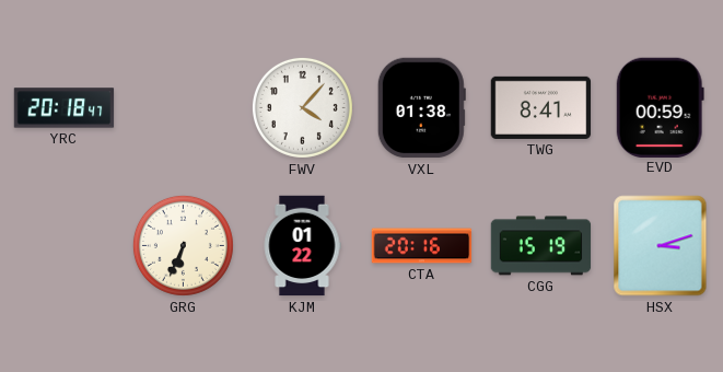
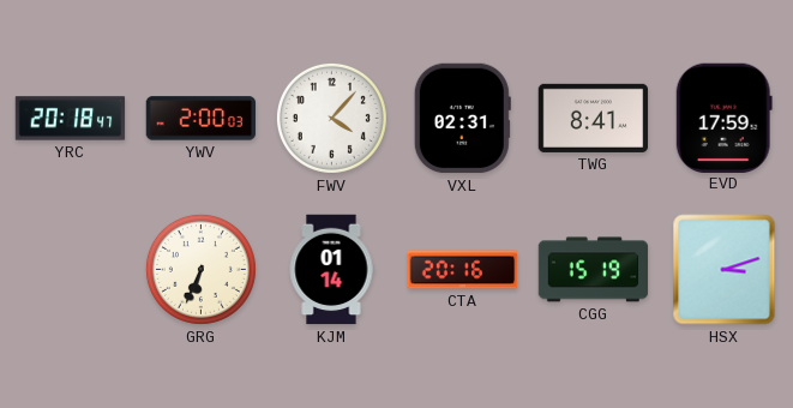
YWV: none -> 2:00
VXL: 01:38 -> 02:31
EVD: 00:59 -> 17:59
KJM: 01:22 -> 01:14
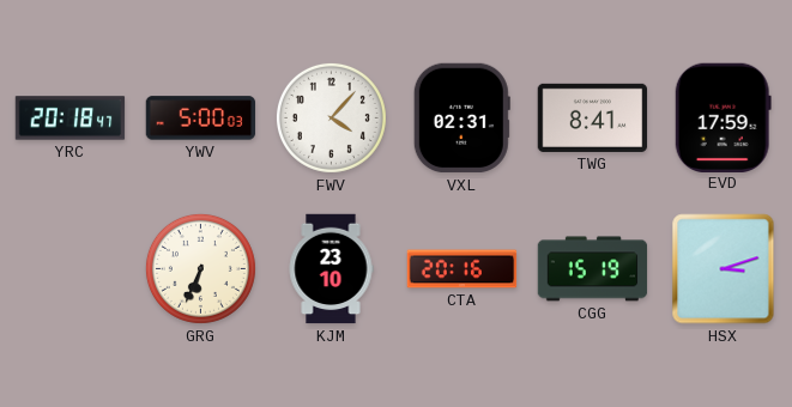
YWV: 2:00 -> 5:00
KJM: 01:14 -> 23:10
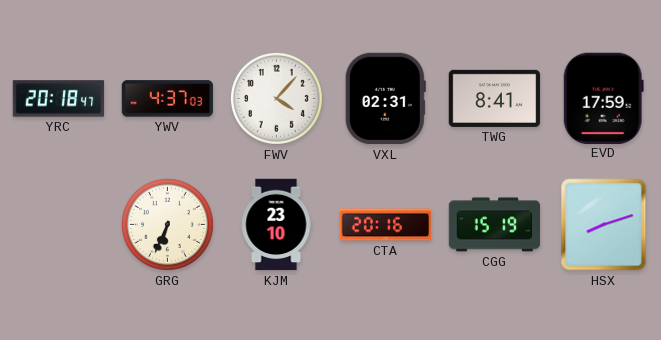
YWV: 5:00 -> 4:37
HSX: 3:12 -> 8:12
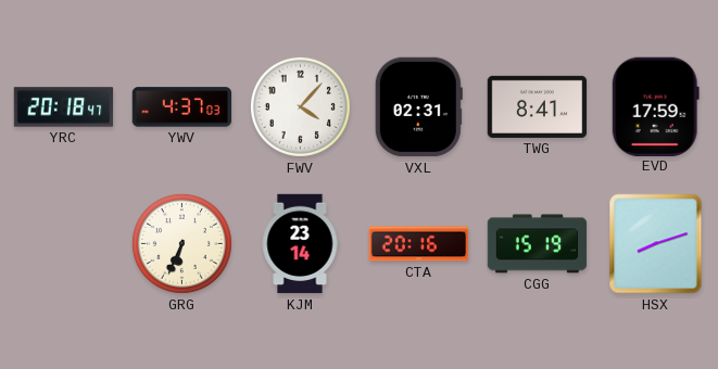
KJM: 23:10 -> 23:14
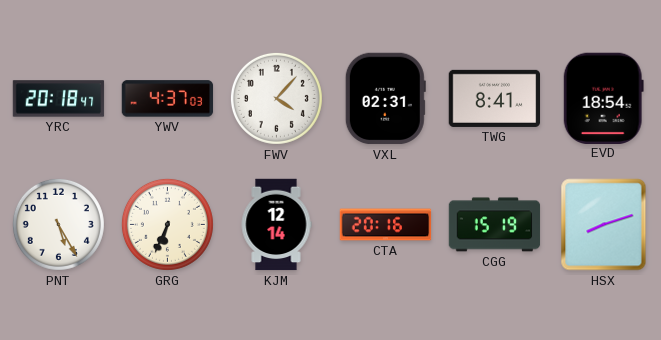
EVD: 17:59 -> 18:54
PNT: none -> 5:25
KJM: 23:14 -> 12:14
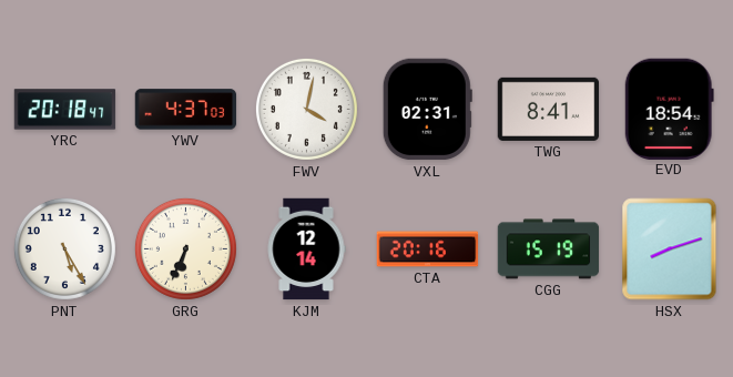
FWV: 4:07 -> 4:02
